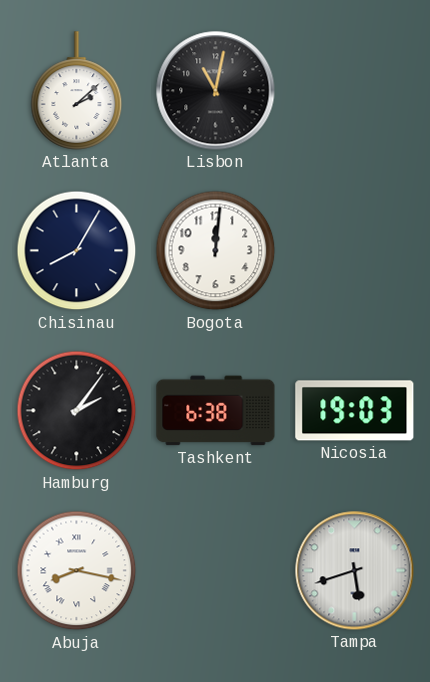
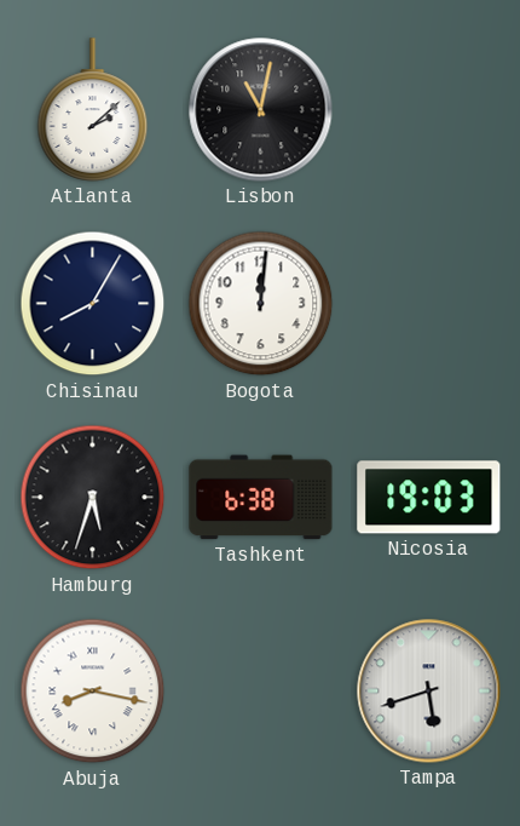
Hamburg: 2:06 -> 5:33
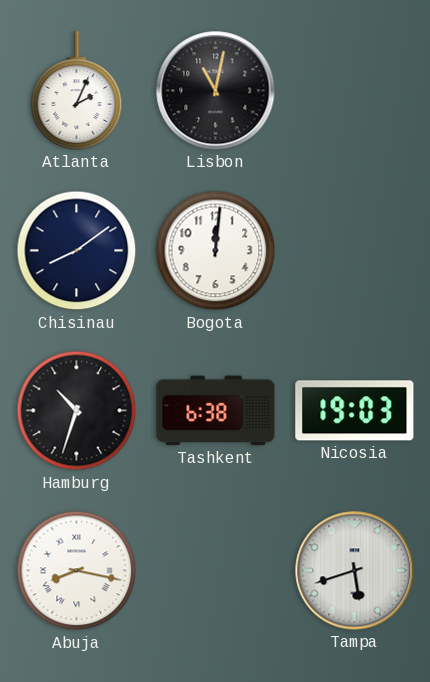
Atlanta: 2:08 -> 2:04
Chisinau: 8:05 -> 8:09
Hamburg: 5:33 -> 10:33
